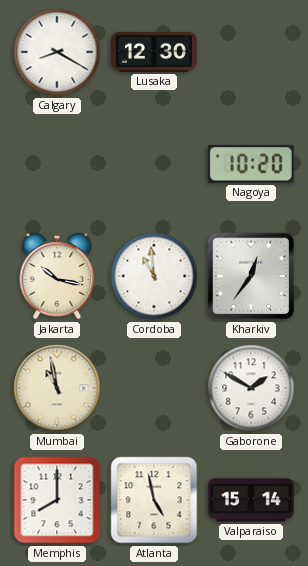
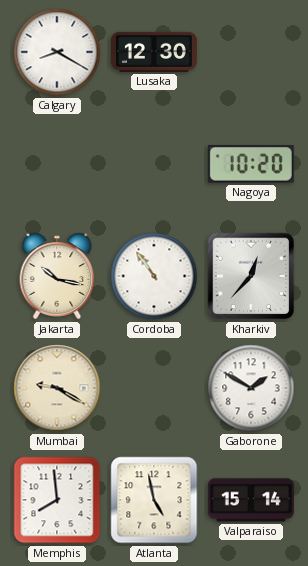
Cordoba: 10:59 -> 10:54
Kharkiv: 12:36 -> 12:37
Mumbai: 10:58 -> 9:20
Memphis: 8:00 -> 7:59
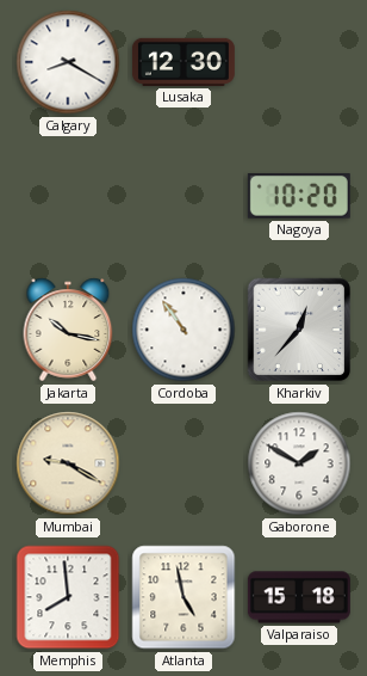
Valparaiso: 15:14 -> 15:18
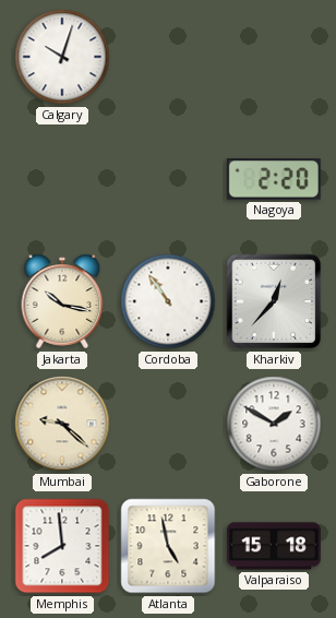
Calgary: 8:20 -> 10:03
Lusaka: 12:30 -> none
Nagoya: 10:20 -> 2:20
Mumbai: 9:20 -> 9:22
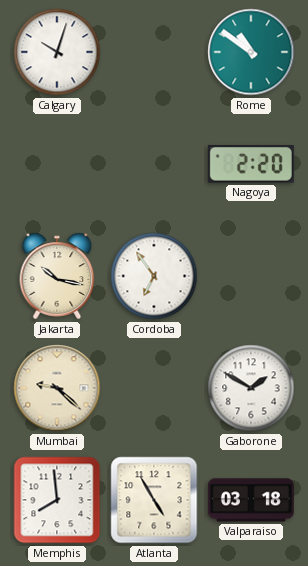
Rome: none -> 10:51
Cordoba: 10:54 -> 6:54
Kharkiv: 12:37 -> none
Atlanta: 4:58 -> 4:55
Valparaiso: 15:18 -> 03:18
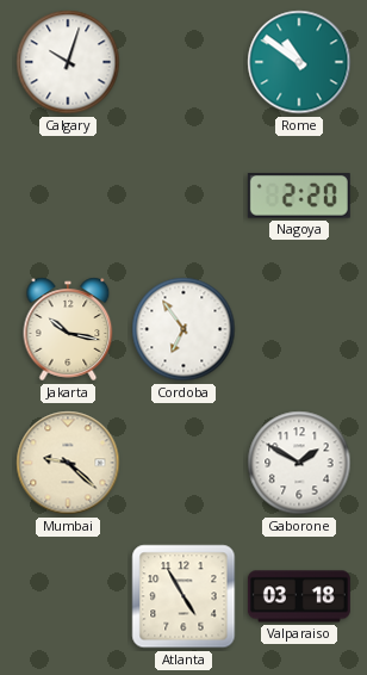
Memphis: 7:59 -> none
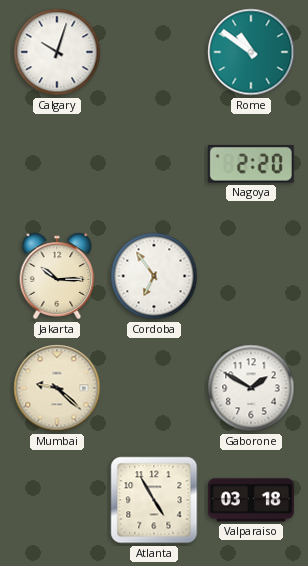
Jakarta: 10:17 -> 10:15
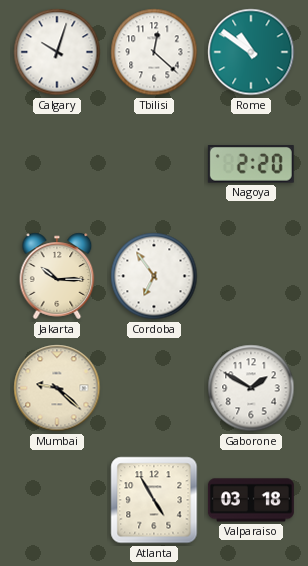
Tbilisi: none -> 12:22
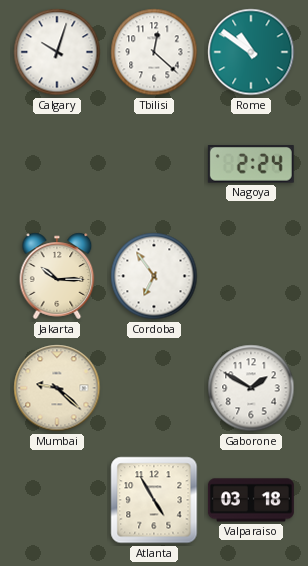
Nagoya: 2:20 -> 2:24
